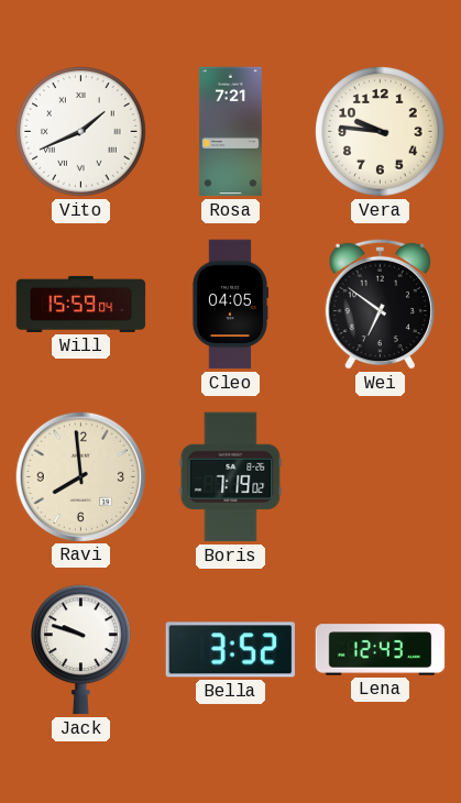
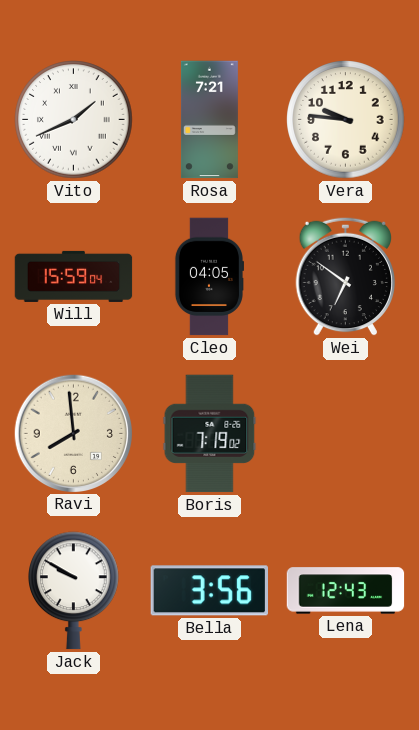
Jack: 9:48 -> 9:50
Bella: 3:52 -> 3:56
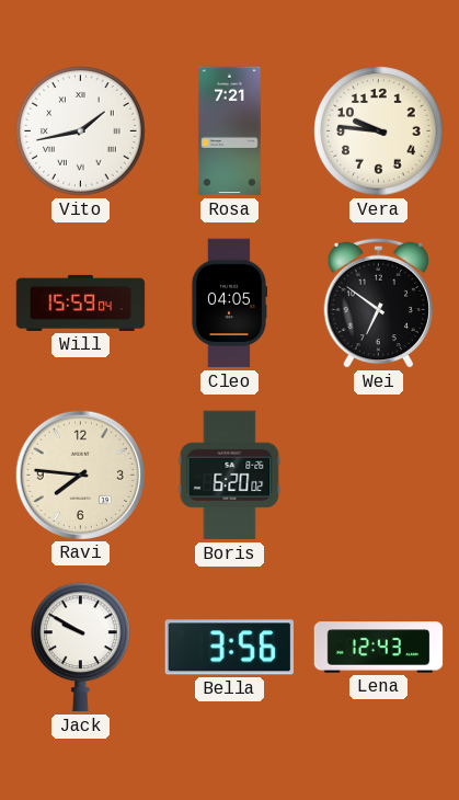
Vito: 1:41 -> 1:43
Ravi: 7:59 -> 7:46
Boris: 7:19 -> 6:20
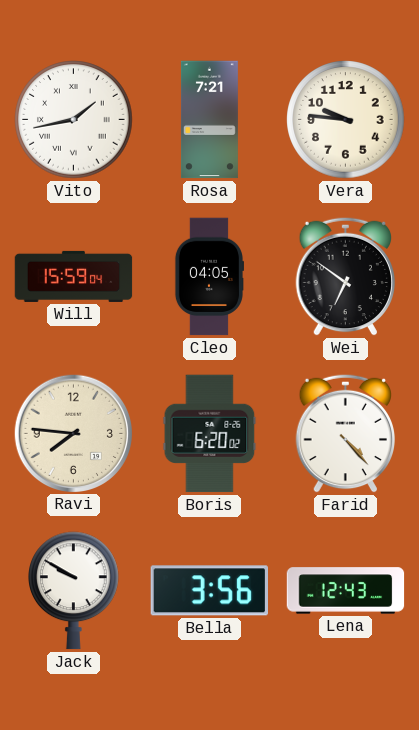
Farid: none -> 4:23
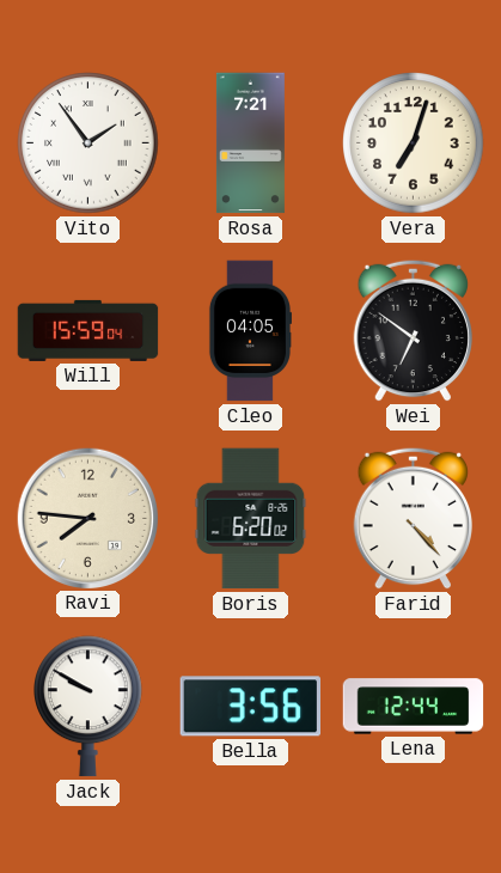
Vito: 1:43 -> 1:54
Vera: 9:46 -> 7:03
Lena: 12:43 -> 12:44
